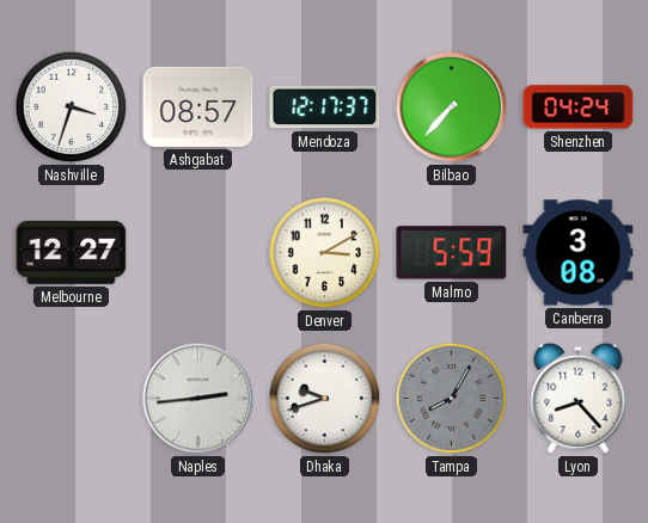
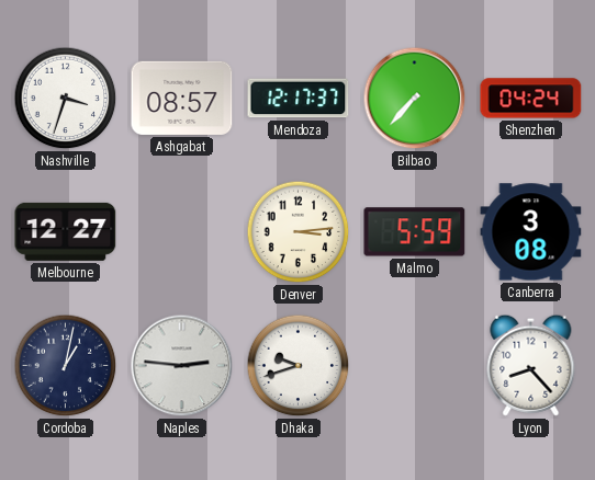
Denver: 3:10 -> 3:14
Cordoba: none -> 1:02
Naples: 2:44 -> 2:46
Tampa: 8:05 -> none
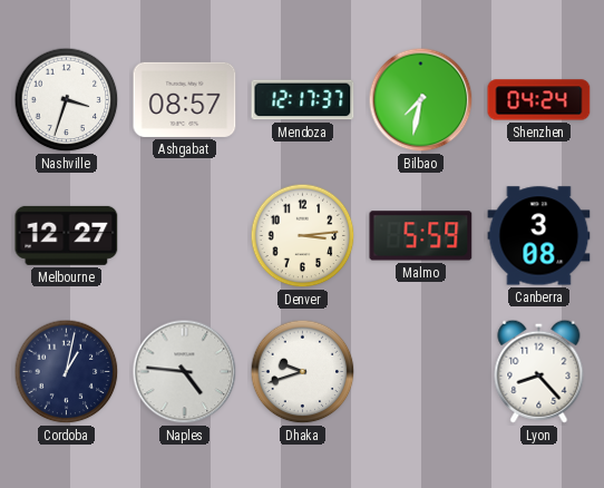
Bilbao: 7:37 -> 7:32
Naples: 2:46 -> 4:46
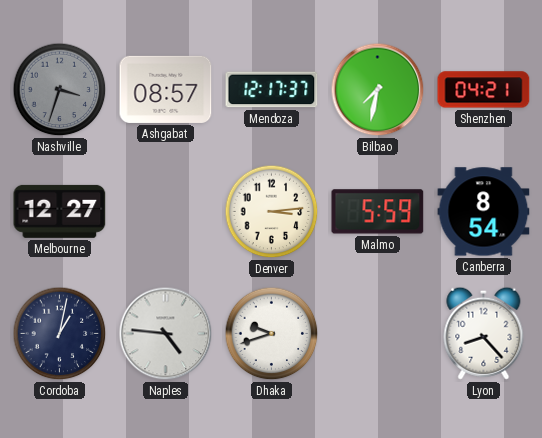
Nashville dial: white -> grey
Shenzhen: 04:24 -> 04:21
Canberra: 3:08 -> 8:54
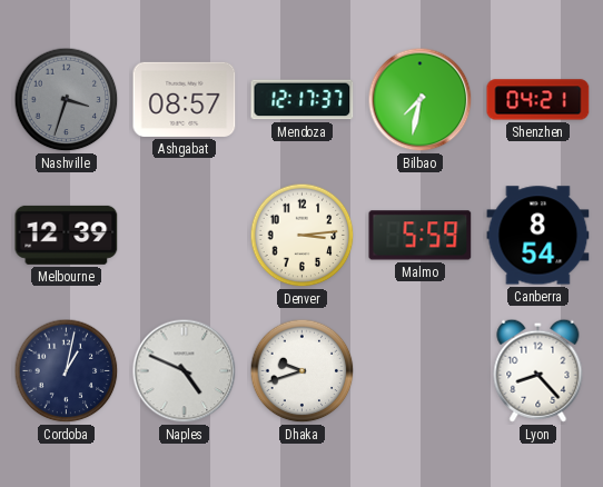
Melbourne: 12:27 -> 12:39
Naples: 4:46 -> 4:49
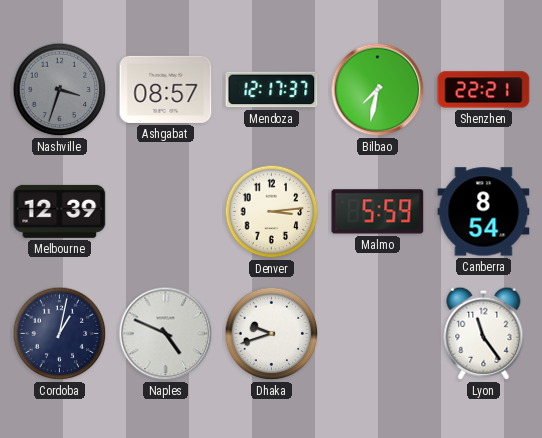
Shenzhen: 04:21 -> 22:21
Lyon: 8:23 -> 11:24
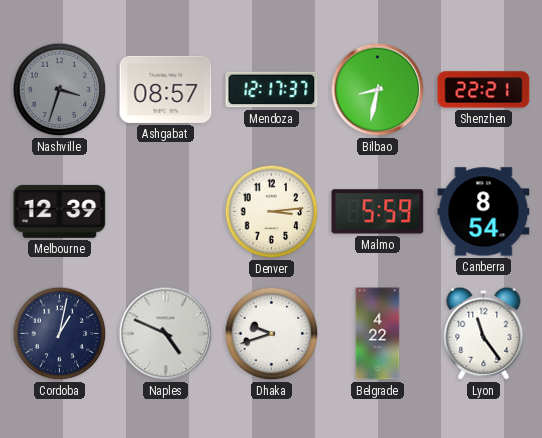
Bilbao: 7:32 -> 8:32
Belgrade: none -> 4:22
